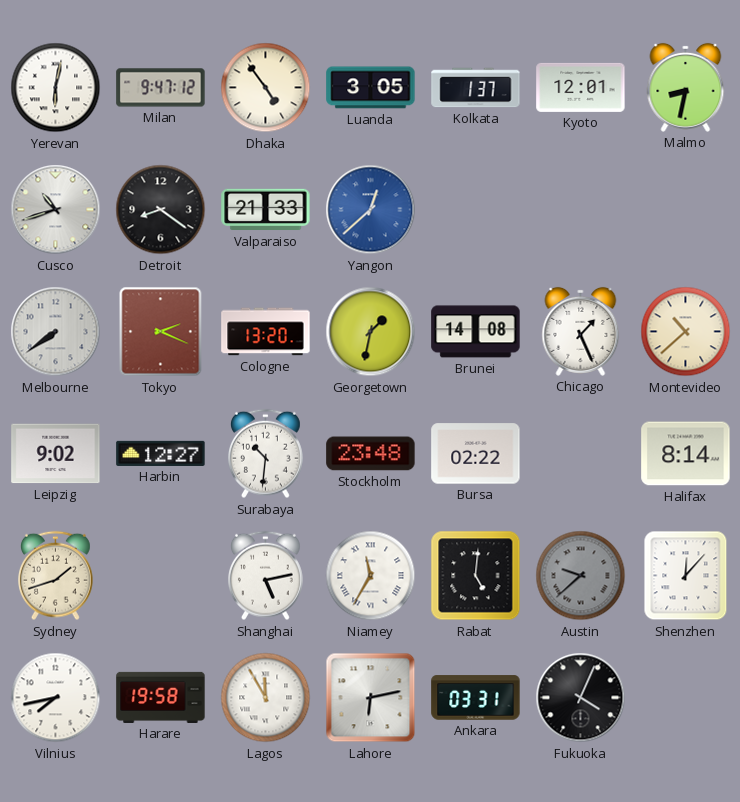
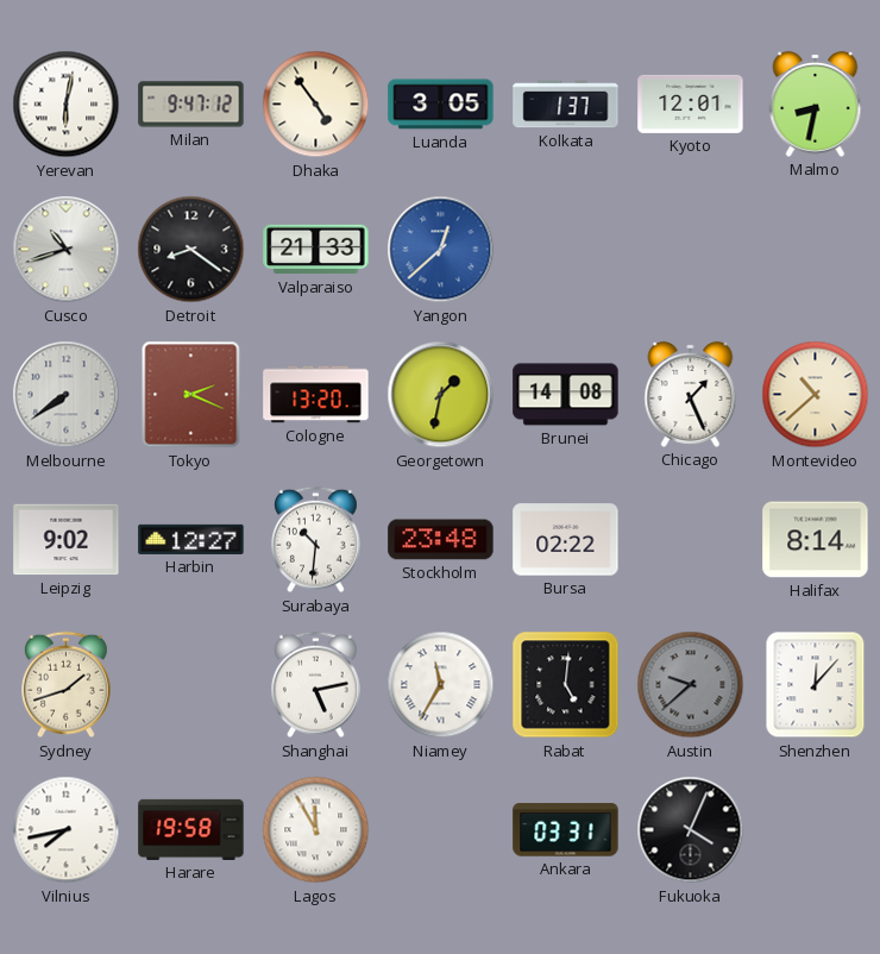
Lahore: 6:13 -> none
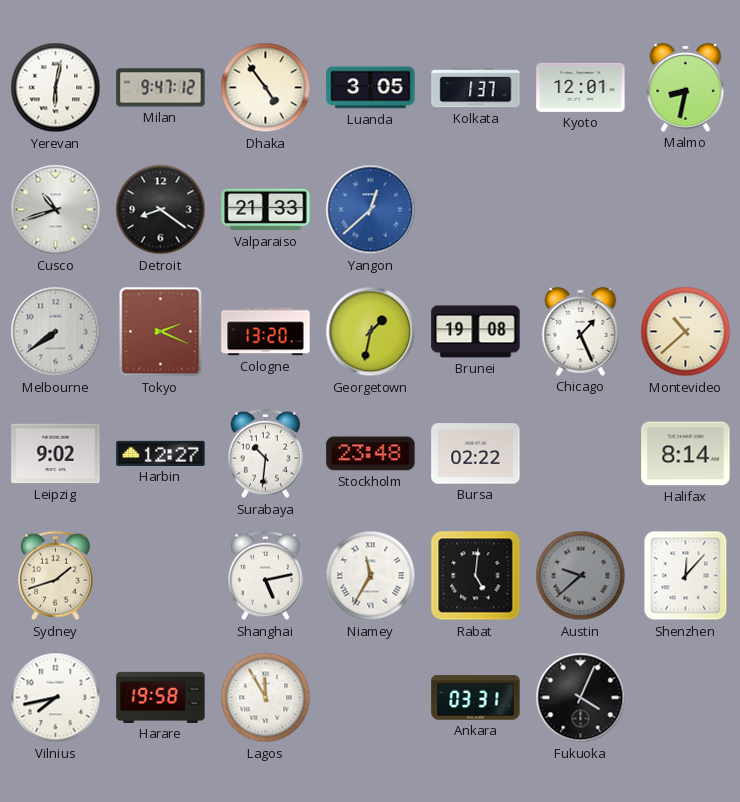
Brunei: 14:08 -> 19:08
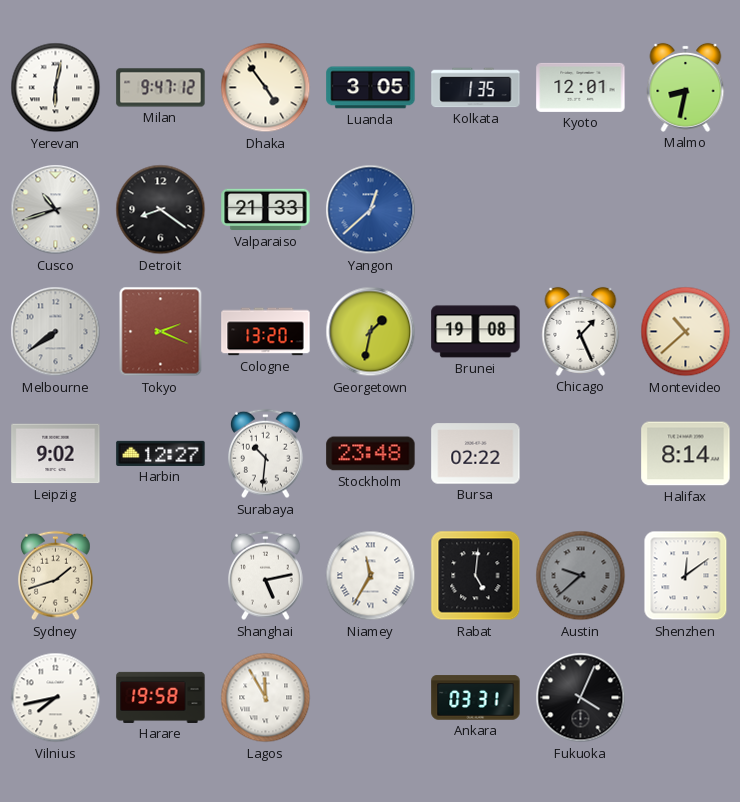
Kolkata: 1:37 -> 1:35
Shenzhen: 12:07 -> 12:09
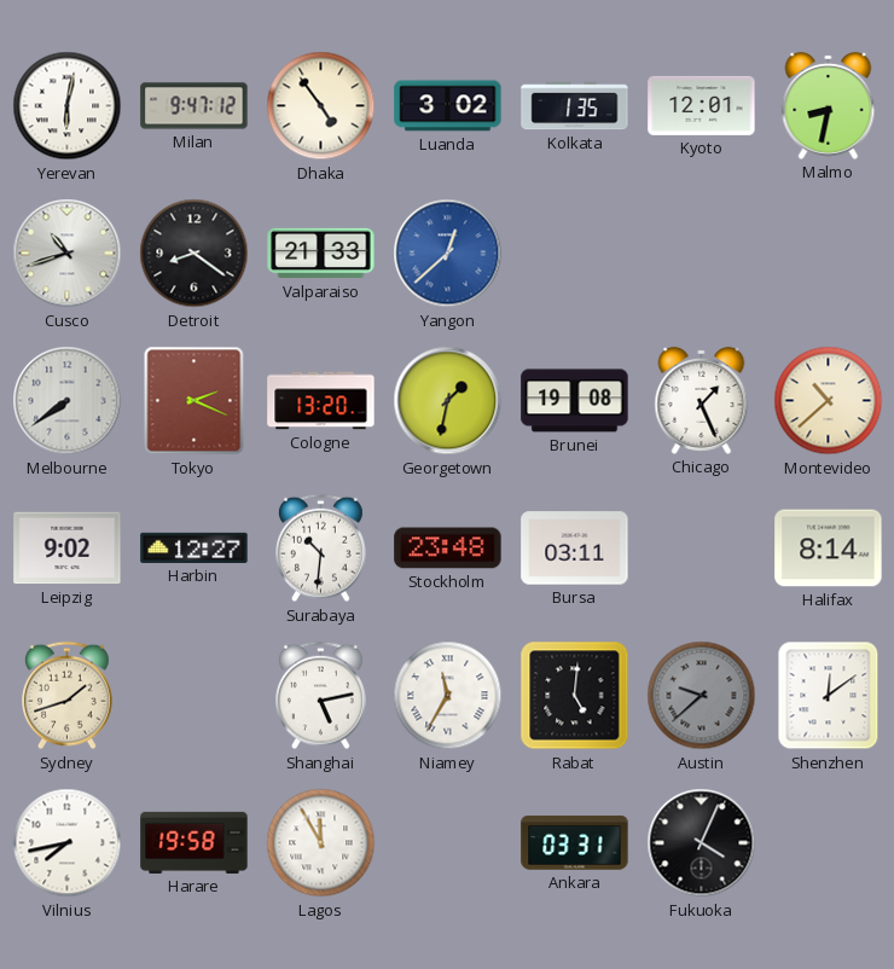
Luanda: 3:05 -> 3:02
Bursa: 02:22 -> 03:11
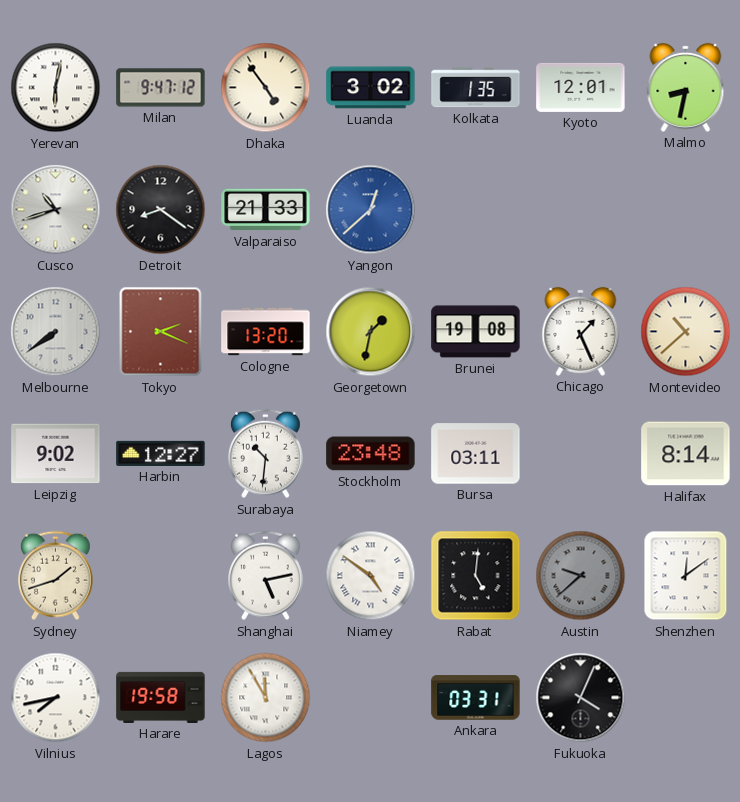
Niamey: 11:35 -> 4:51
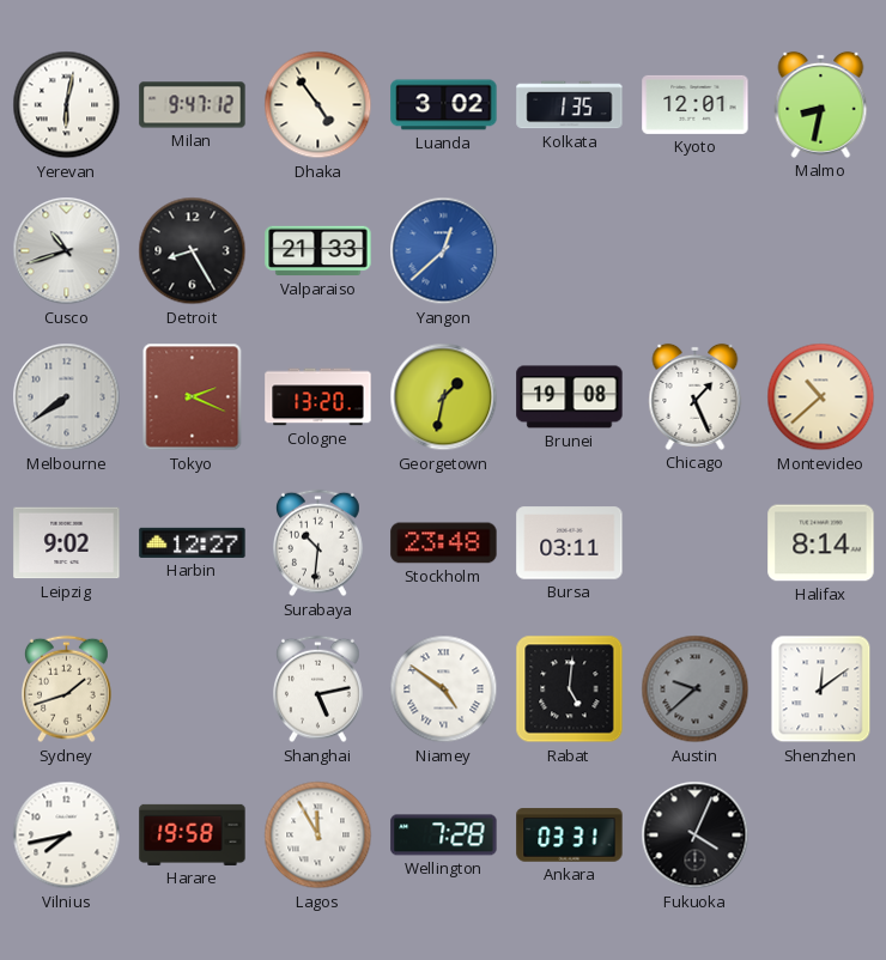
Detroit: 8:21 -> 8:25
Wellington: none -> 7:28
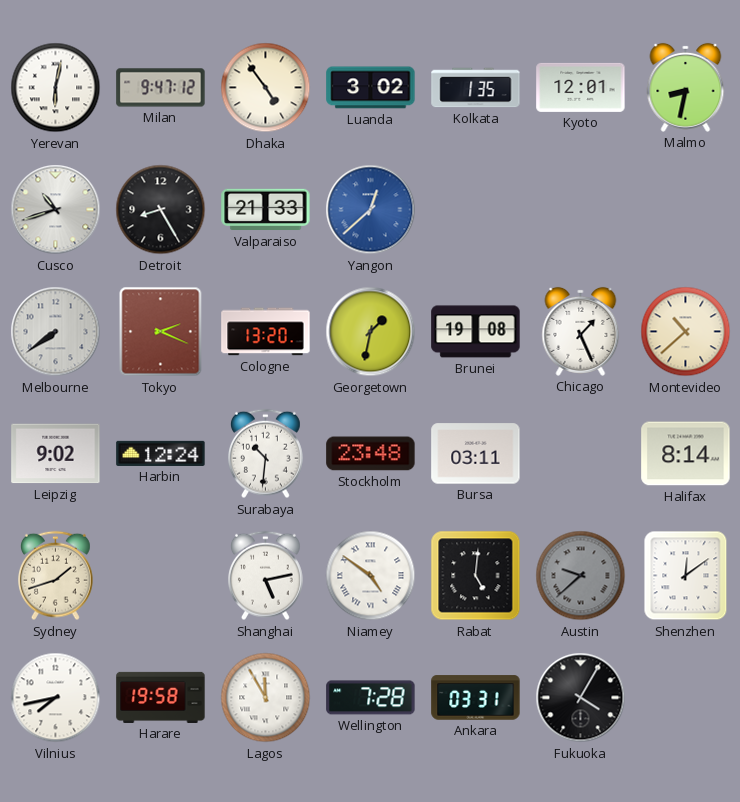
Harbin: 12:27 -> 12:24
Fukuoka: 4:04 -> 4:05
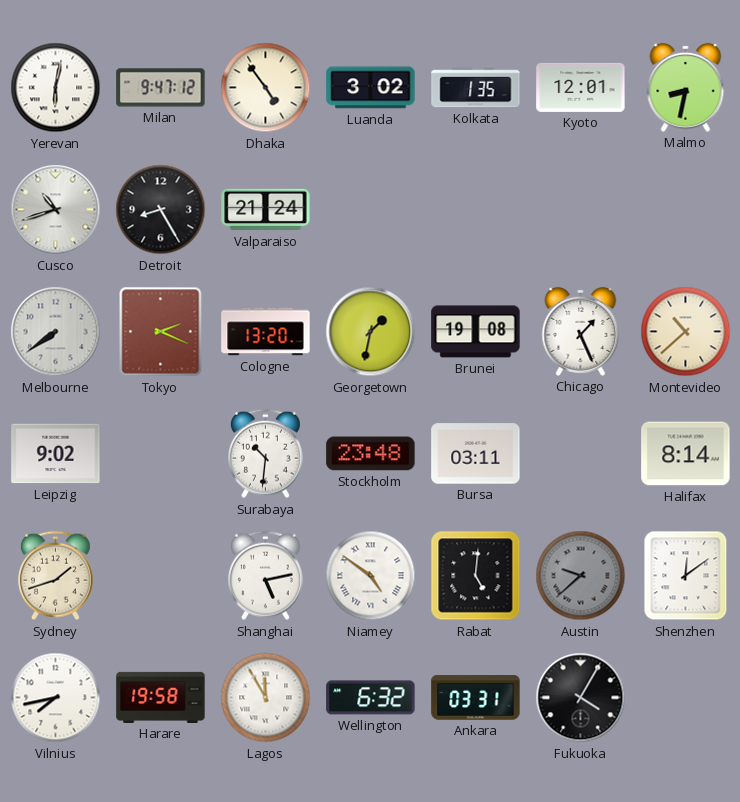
Valparaiso: 21:33 -> 21:24
Yangon: 12:38 -> none
Harbin: 12:24 -> none
Wellington: 7:28 -> 6:32
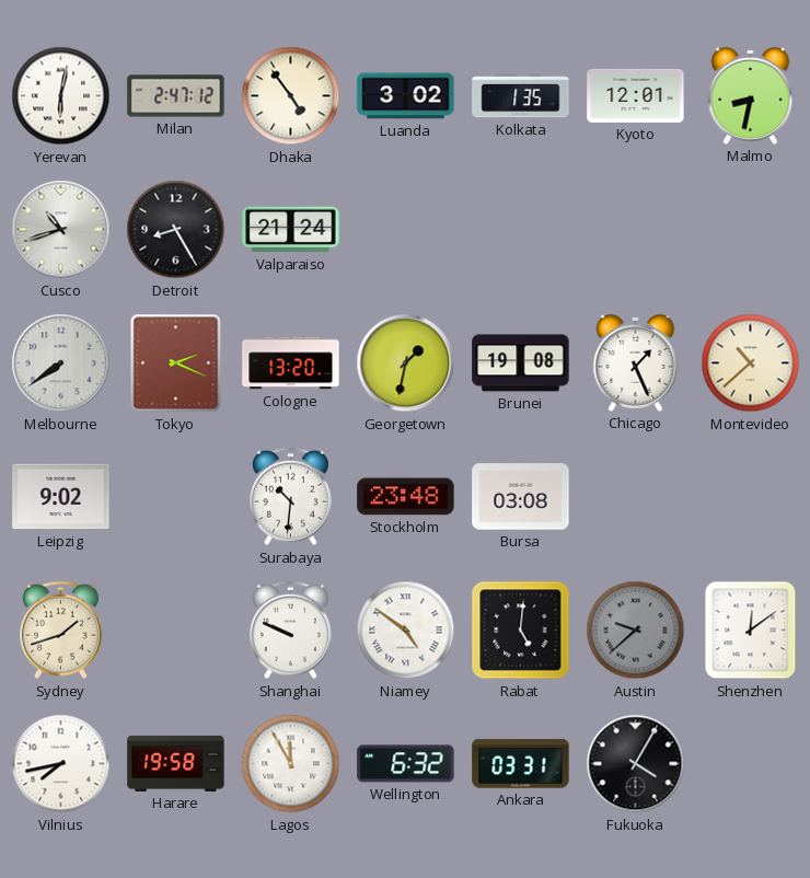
Milan: 9:47 -> 2:47
Bursa: 03:11 -> 03:08
Halifax: 8:14 -> none
Shanghai: 5:13 -> 9:49
